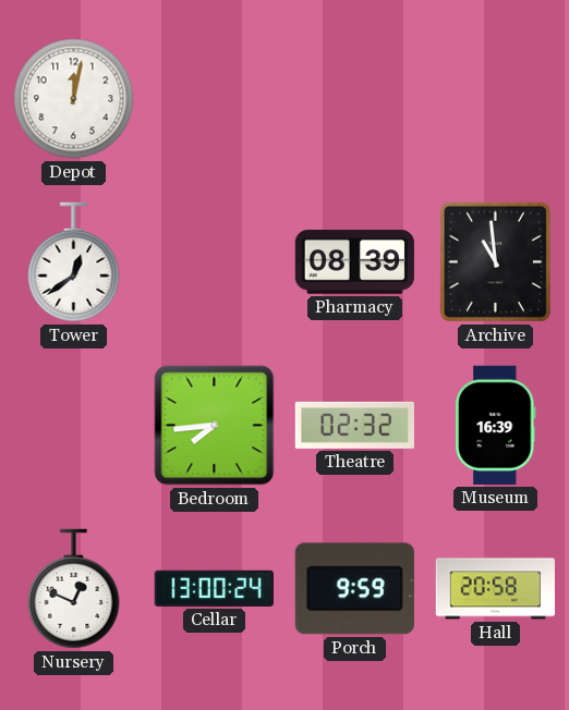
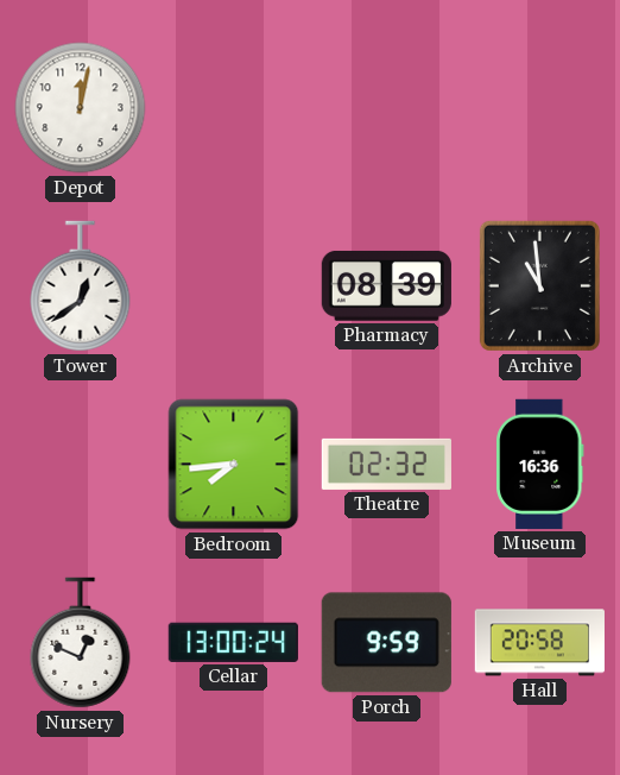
Museum: 16:39 -> 16:36
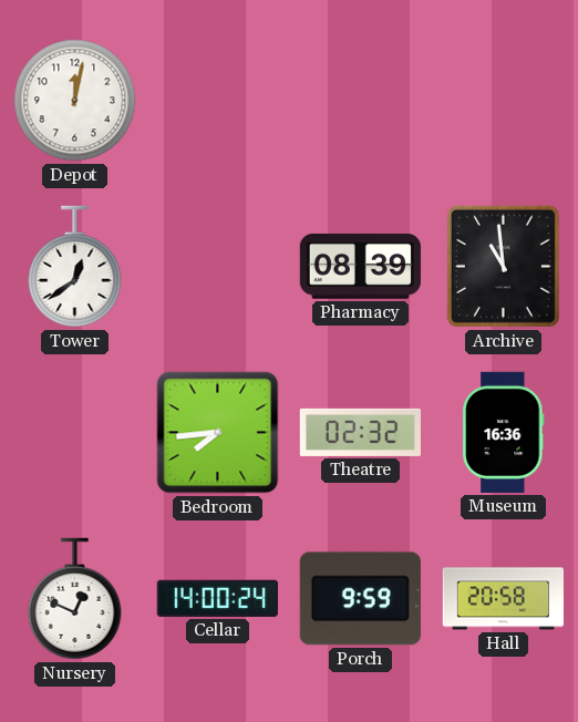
Cellar: 13:00 -> 14:00
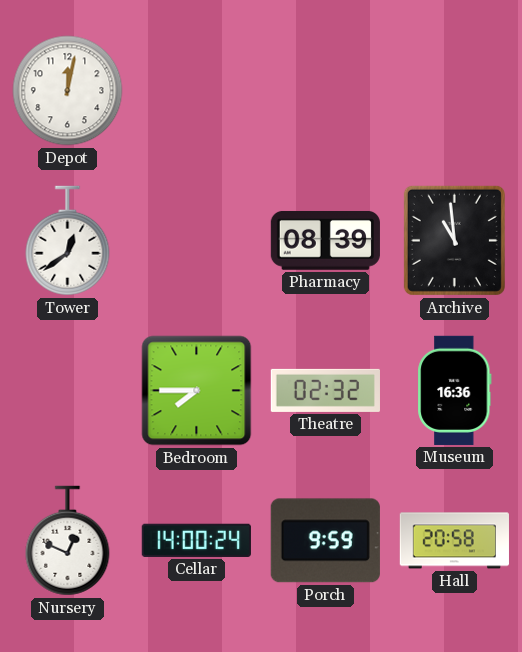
Bedroom: 7:44 -> 7:45
